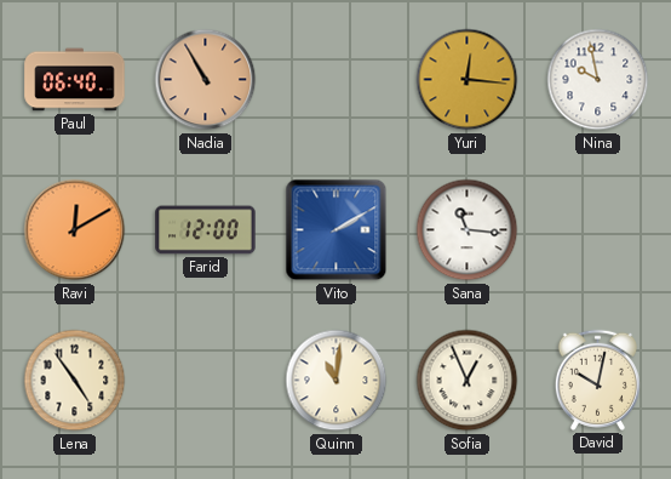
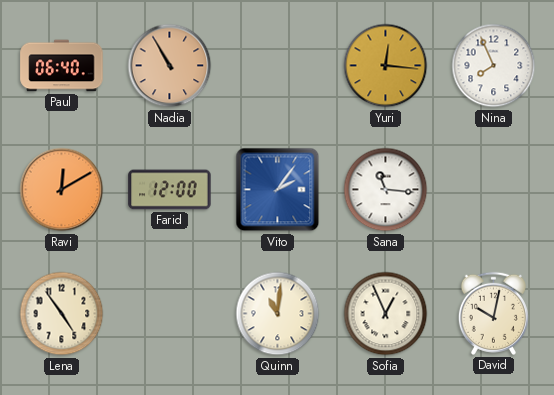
Nina: 9:58 -> 7:56
Vito: 2:10 -> 2:06
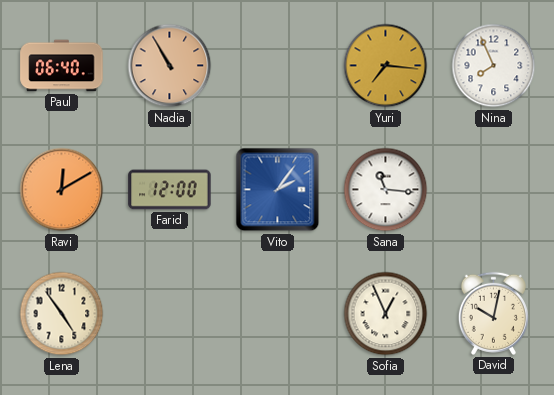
Yuri: 12:16 -> 7:16
Quinn: 11:01 -> none
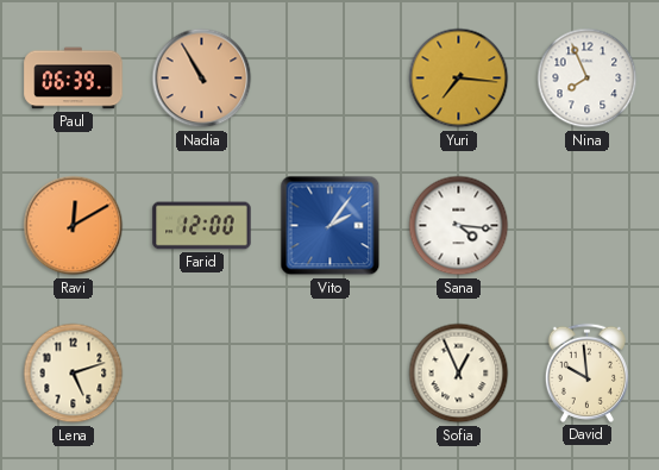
Paul: 06:40 -> 06:39
Sana: 11:16 -> 4:16
Lena: 4:54 -> 5:12
David: 10:02 -> 9:59
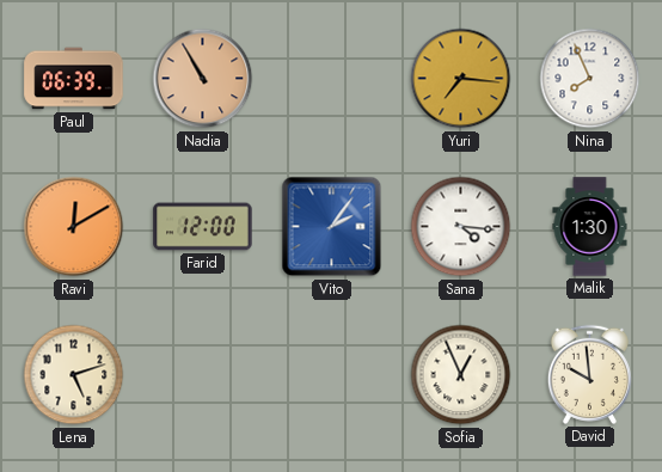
Malik: none -> 1:30
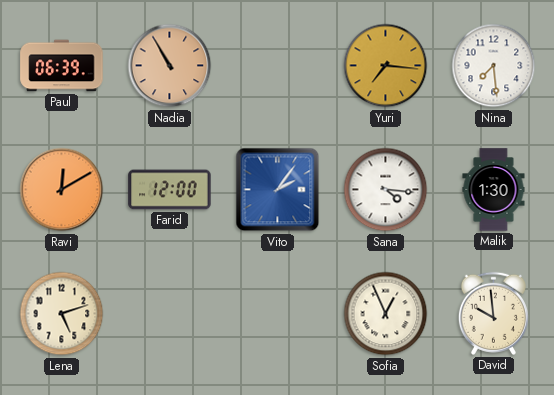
Nina: 7:56 -> 7:29
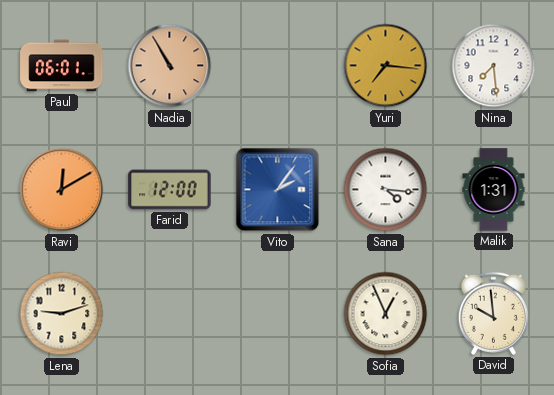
Paul: 06:39 -> 06:01
Malik: 1:30 -> 1:31
Lena: 5:12 -> 9:12
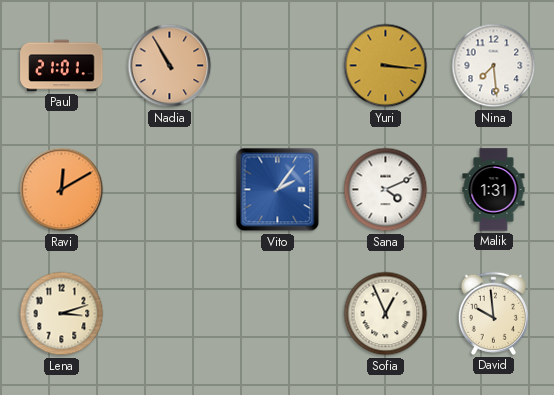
Paul: 06:01 -> 21:01
Yuri: 7:16 -> 3:16
Farid: 12:00 -> none
Sana: 4:16 -> 4:11
Lena: 9:12 -> 3:12
